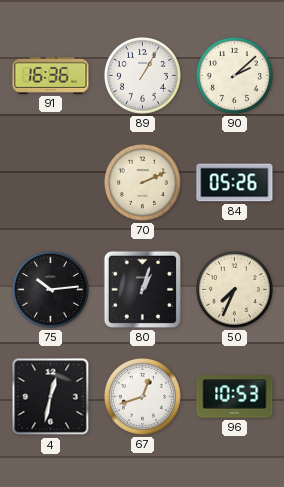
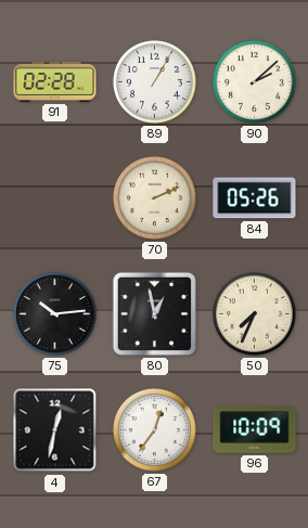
91: 16:36 -> 02:28
80: 1:03 -> 12:58
67: 12:42 -> 12:36
96: 10:53 -> 10:09
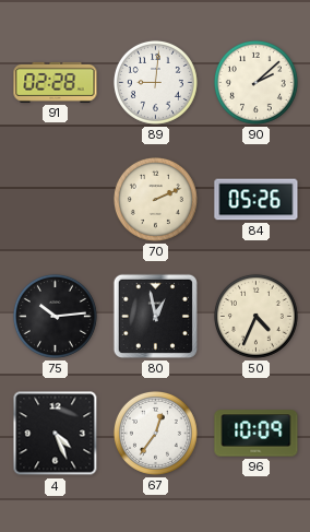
89: 1:05 -> 9:01
50: 7:34 -> 4:34
4: 12:32 -> 4:26
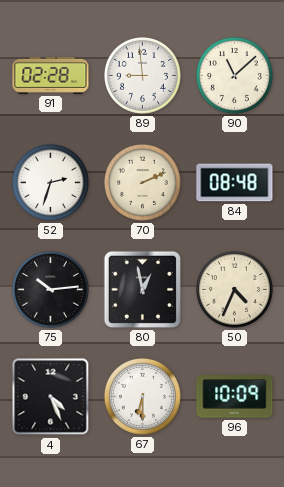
89: 9:01 -> 8:59
90: 2:08 -> 11:08
52: none -> 2:33
84: 05:26 -> 08:48
67: 12:36 -> 6:30
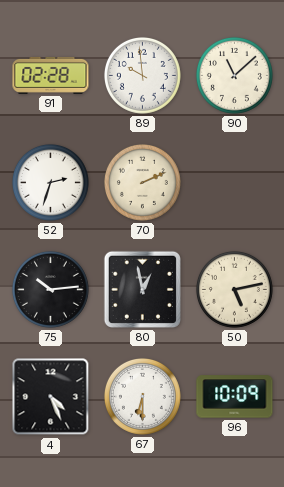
89: 8:59 -> 9:59
84: 08:48 -> none
50: 4:34 -> 5:13
